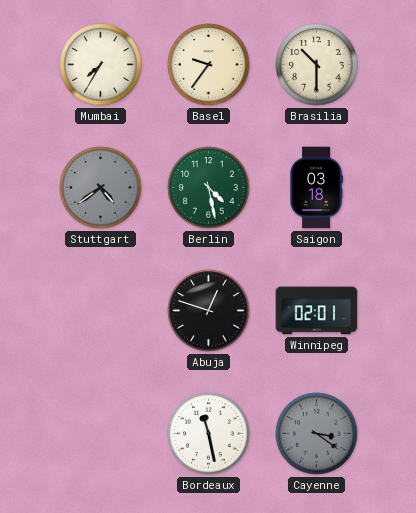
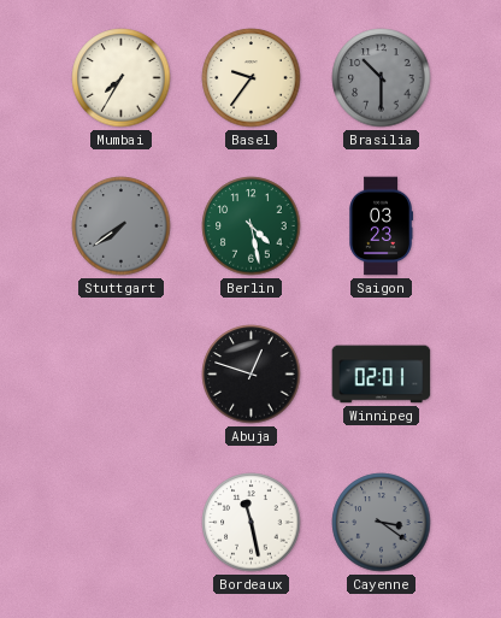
Brasilia dial: cream -> grey
Stuttgart: 4:39 -> 7:39
Saigon: 03:18 -> 03:23
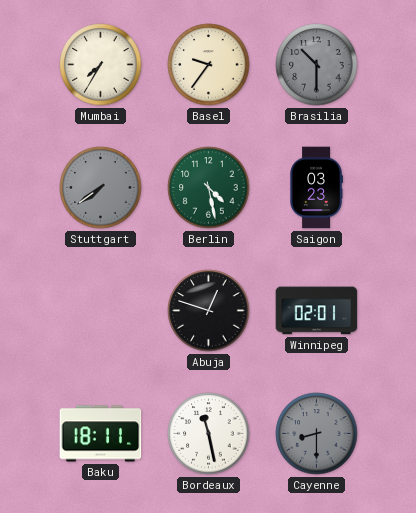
Baku: none -> 18:11
Cayenne: 3:21 -> 8:30
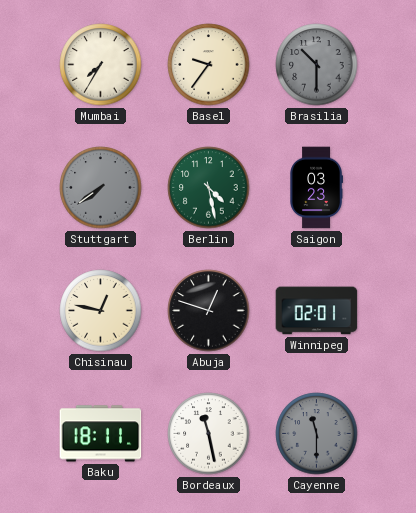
Chisinau: none -> 12:47
Cayenne: 8:30 -> 11:30
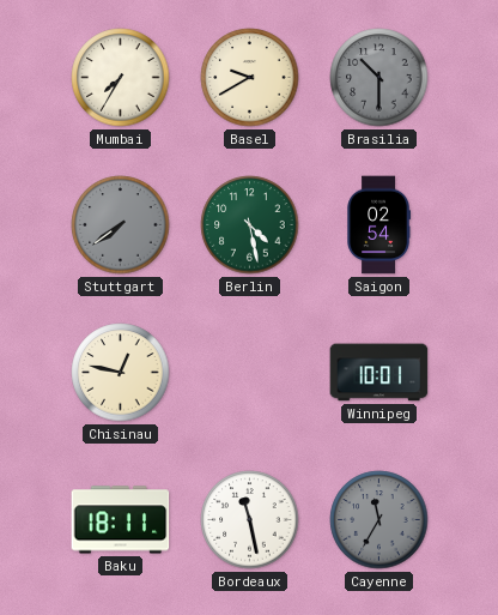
Basel: 9:36 -> 9:40
Saigon: 03:23 -> 02:54
Abuja: 12:48 -> none
Winnipeg: 02:01 -> 10:01
Cayenne: 11:30 -> 11:35
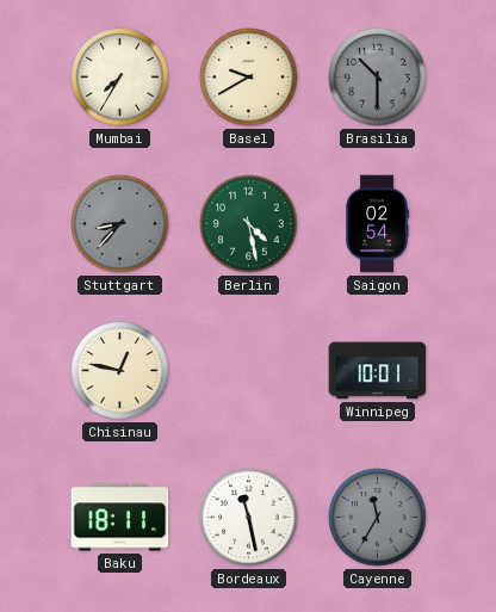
Stuttgart: 7:39 -> 8:37
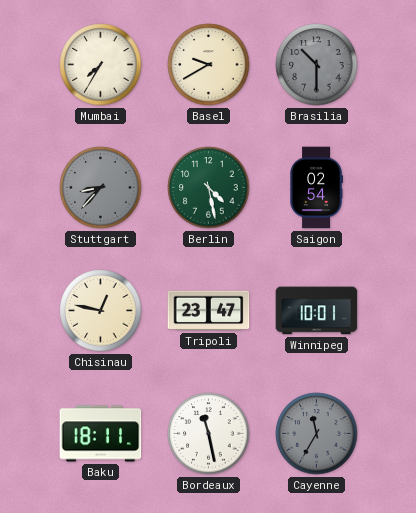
Tripoli: none -> 23:47
